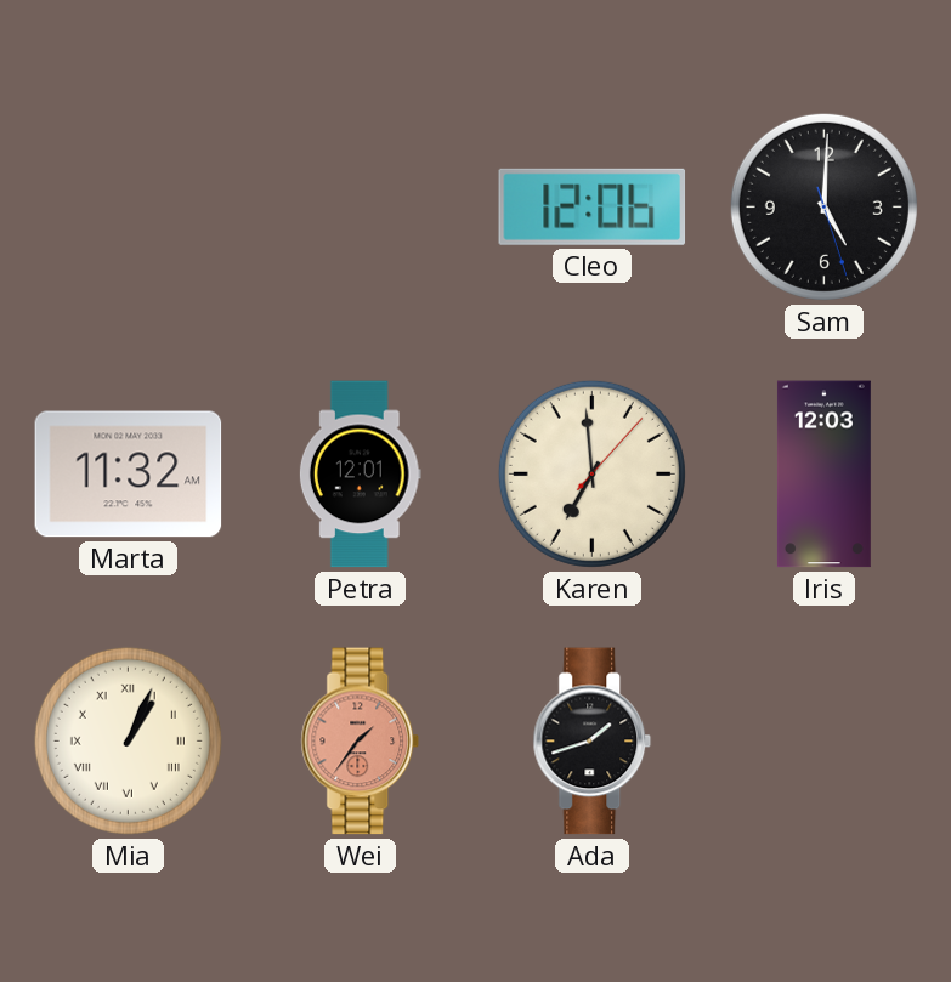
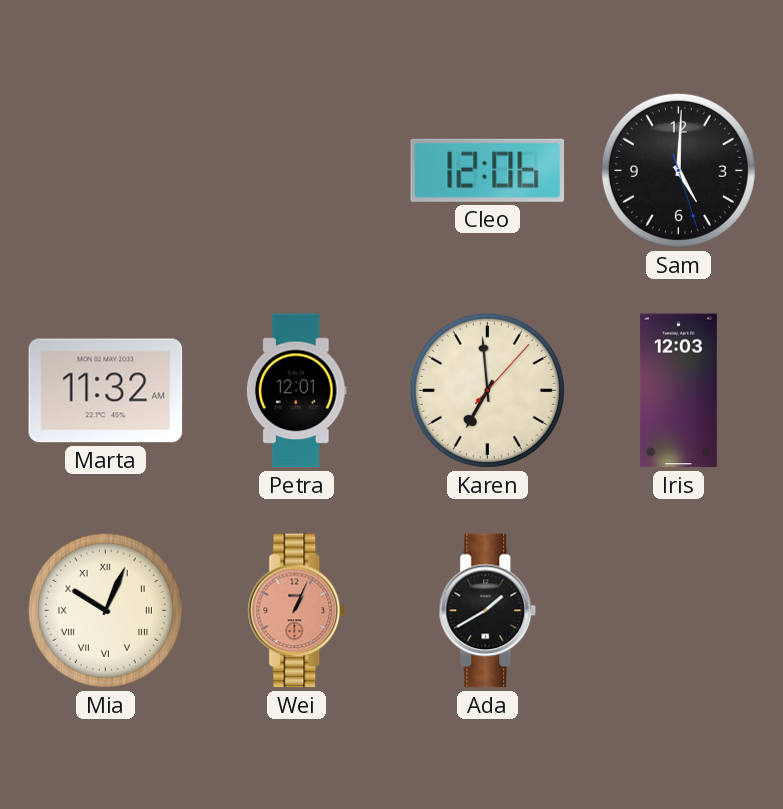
Mia: 1:04 -> 10:04
Wei: 1:36 -> 1:04
Ada: 1:42 -> 1:40
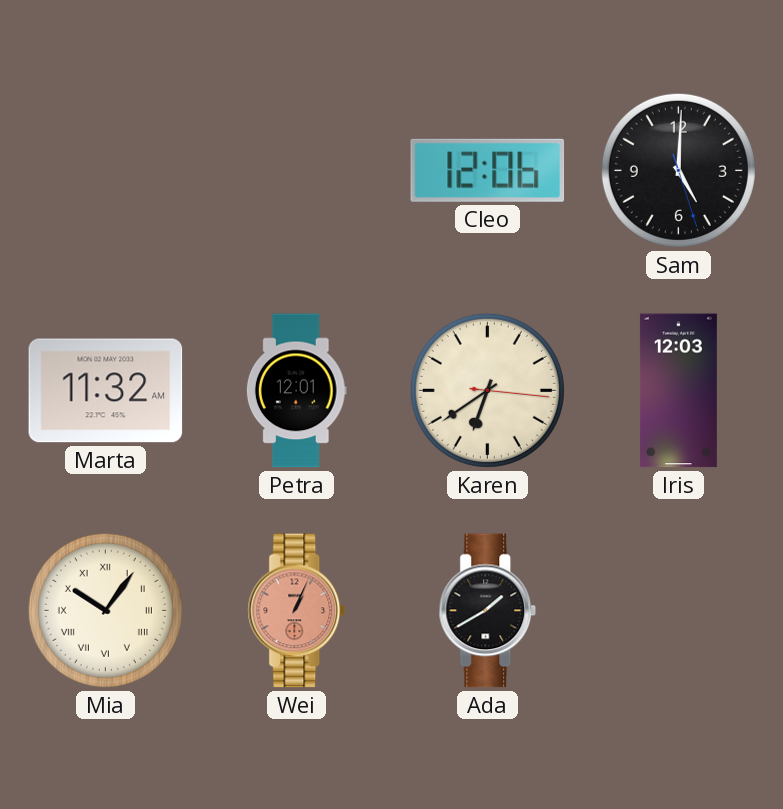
Karen: 6:59 -> 6:39
Mia: 10:04 -> 10:06
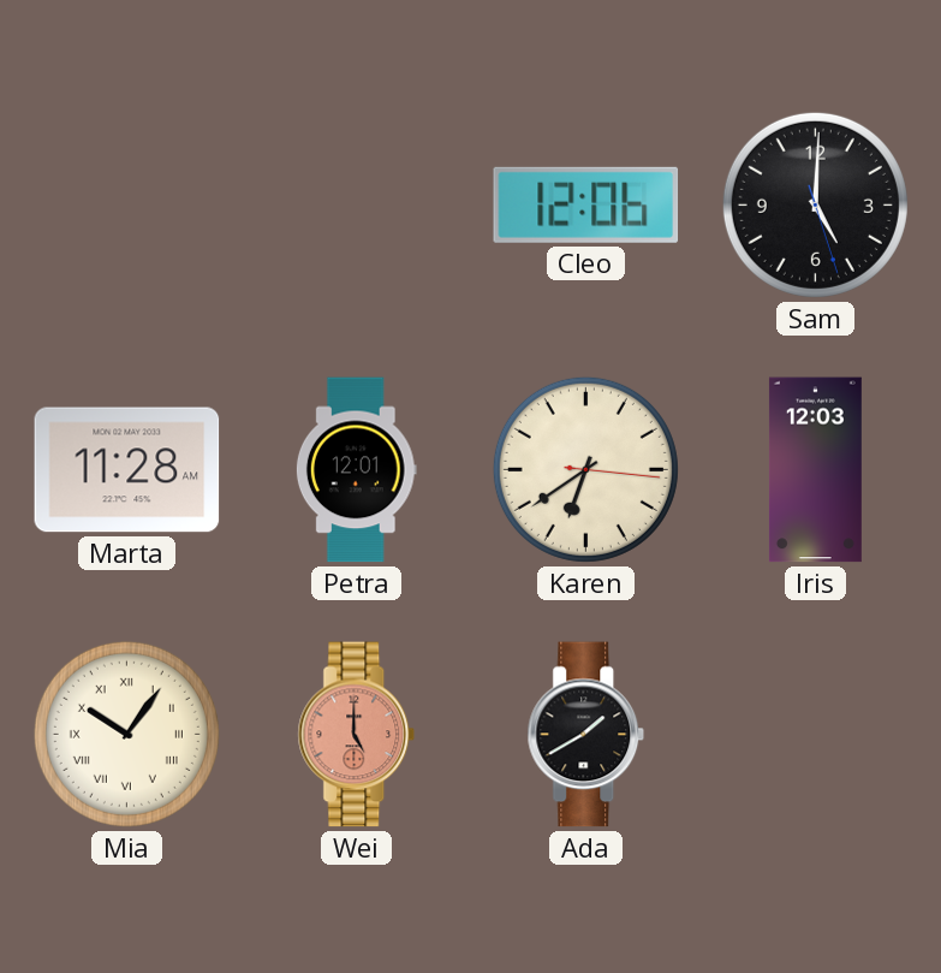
Marta: 11:32 -> 11:28
Wei: 1:04 -> 5:00
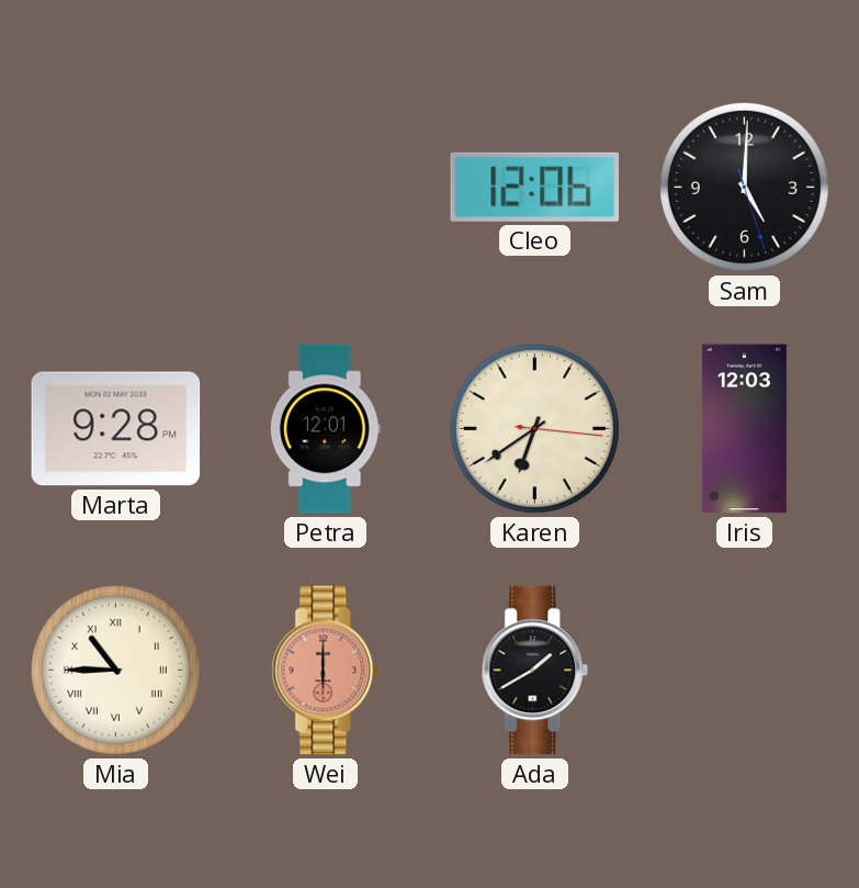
Marta: 11:28 -> 9:28
Mia: 10:06 -> 10:45
Wei: 5:00 -> 6:00
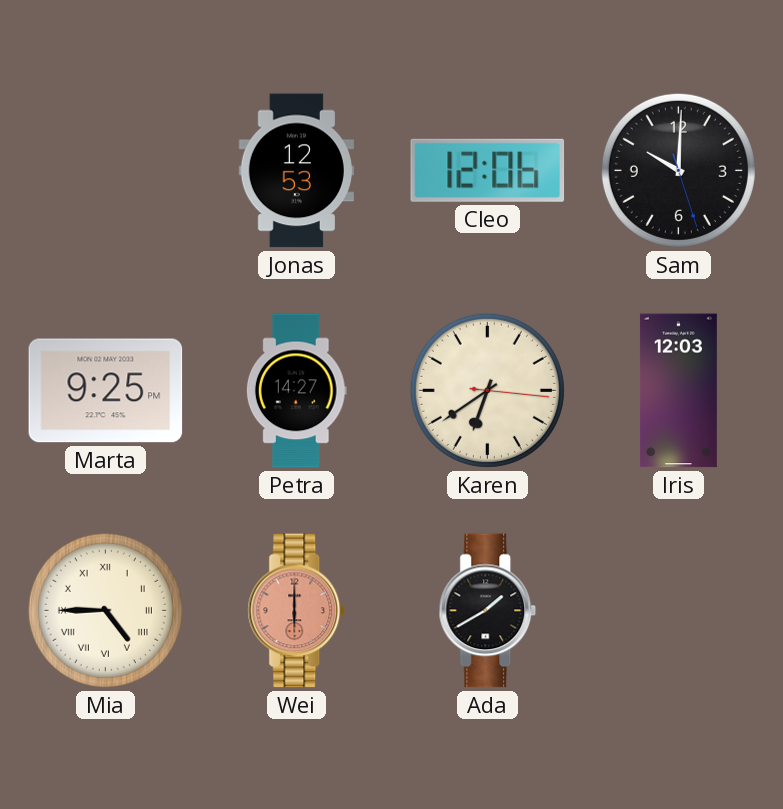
Jonas: none -> 12:53
Sam: 5:00 -> 10:00
Marta: 9:28 -> 9:25
Petra: 12:01 -> 14:27
Mia: 10:45 -> 4:45
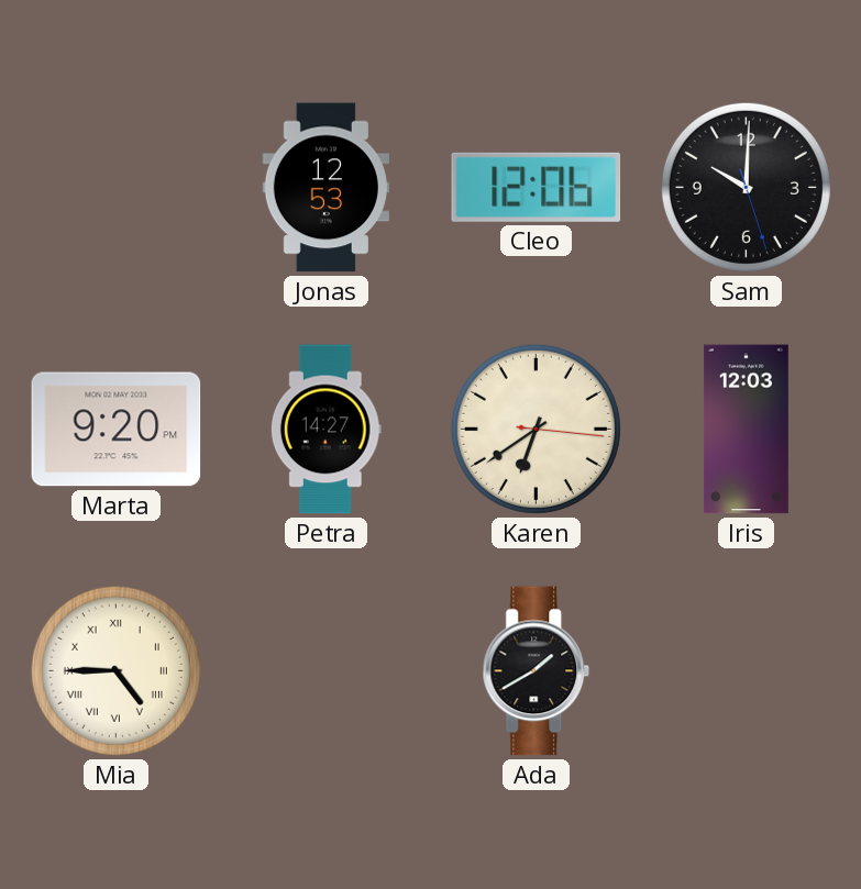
Marta: 9:25 -> 9:20
Wei: 6:00 -> none
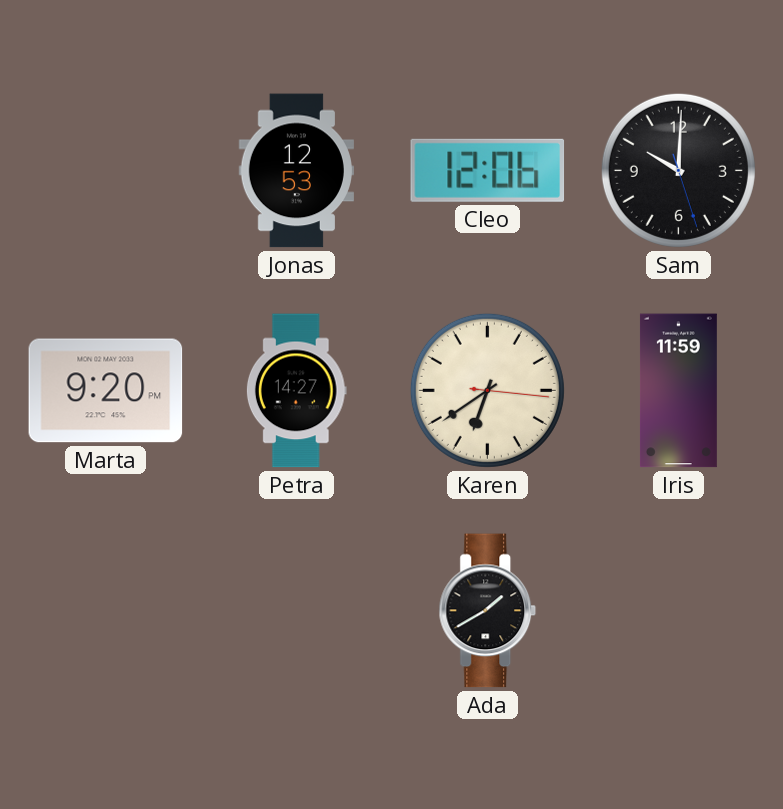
Iris: 12:03 -> 11:59
Mia: 4:45 -> none
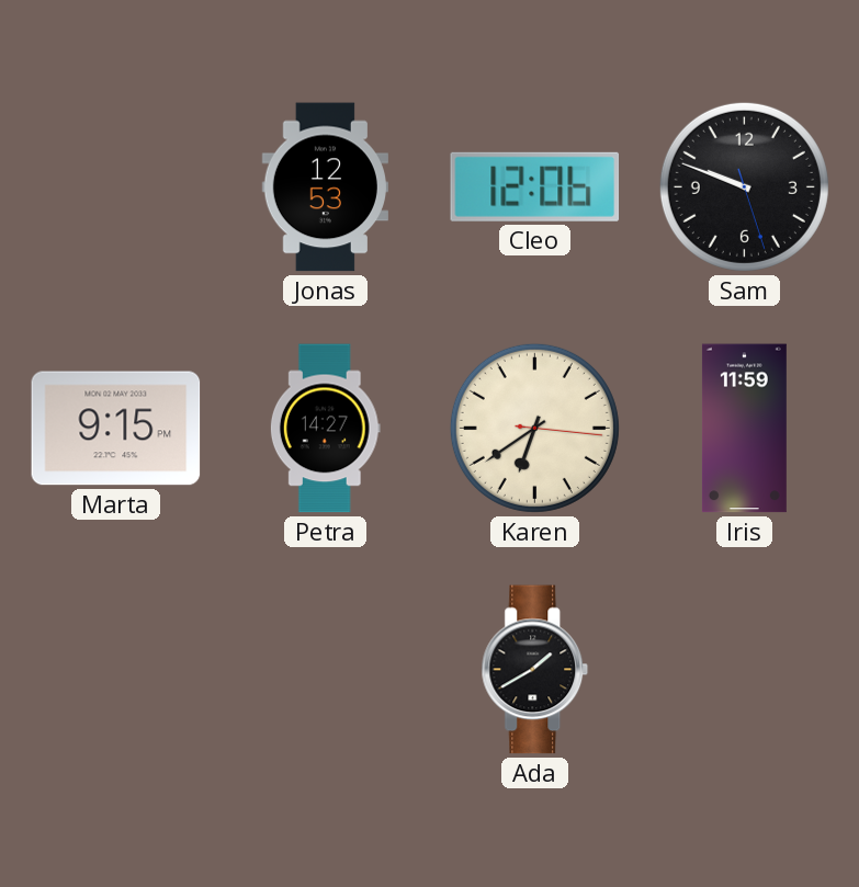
Sam: 10:00 -> 9:48
Marta: 9:20 -> 9:15
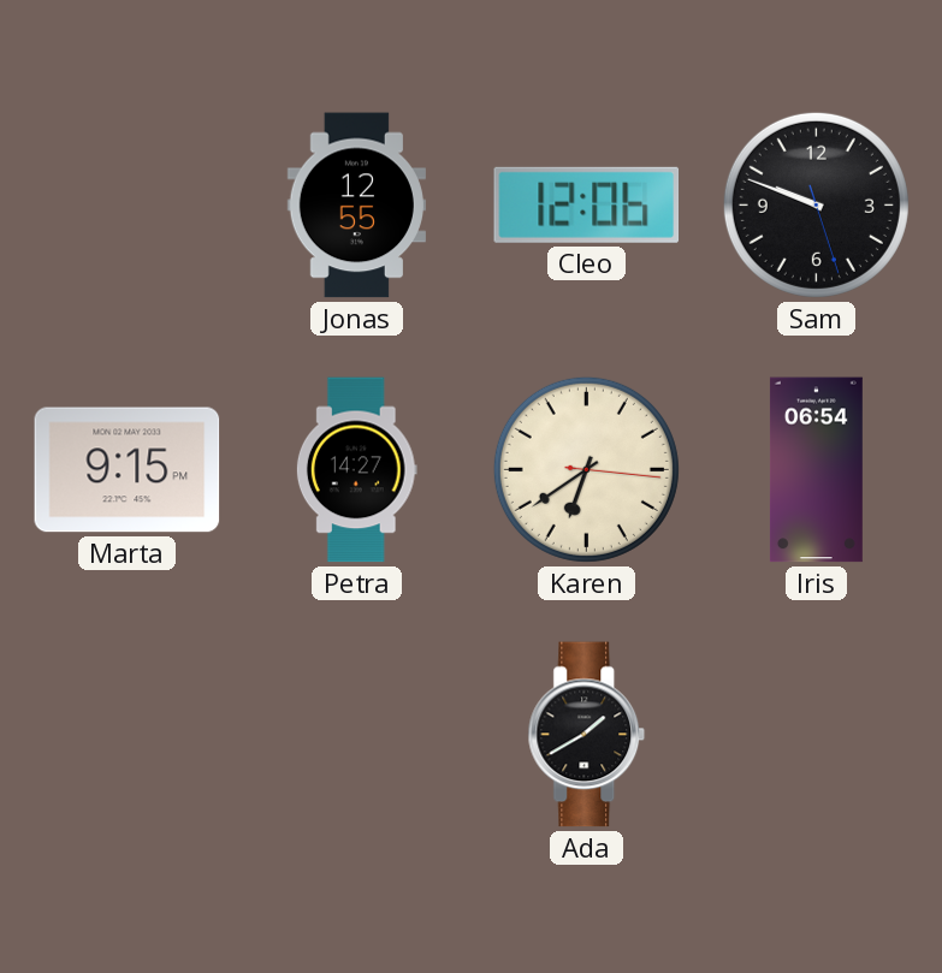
Jonas: 12:53 -> 12:55
Iris: 11:59 -> 06:54
